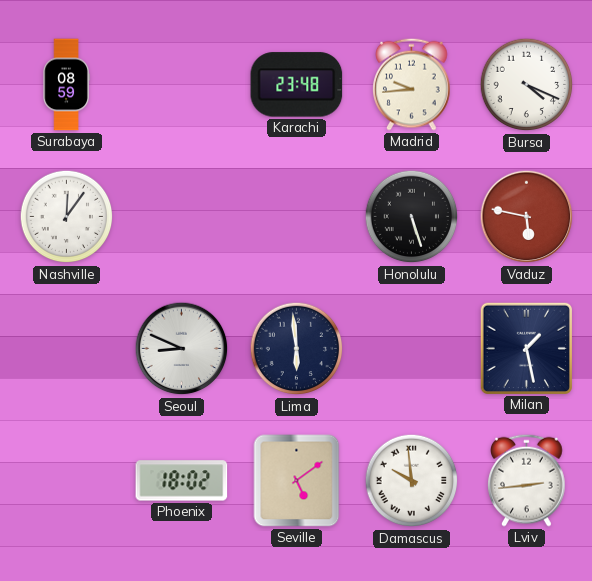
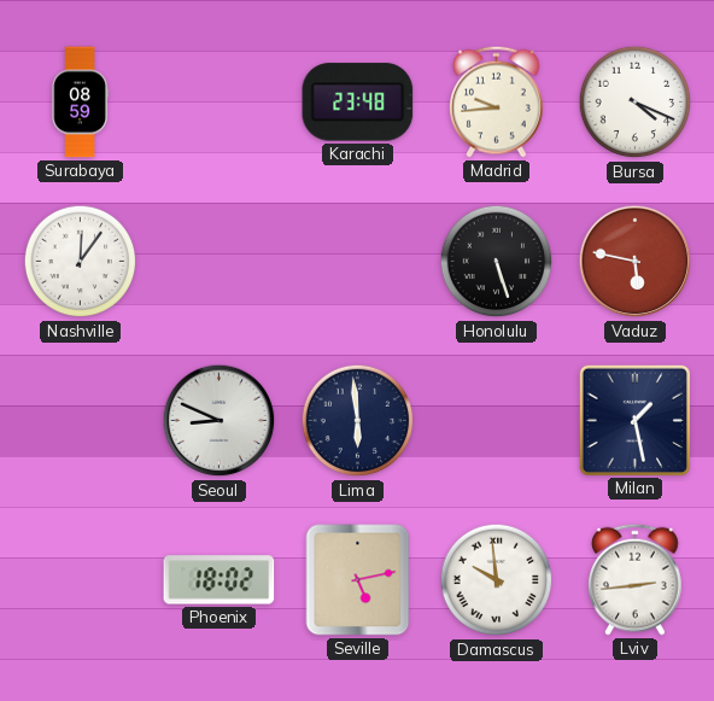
Seville: 5:09 -> 5:13
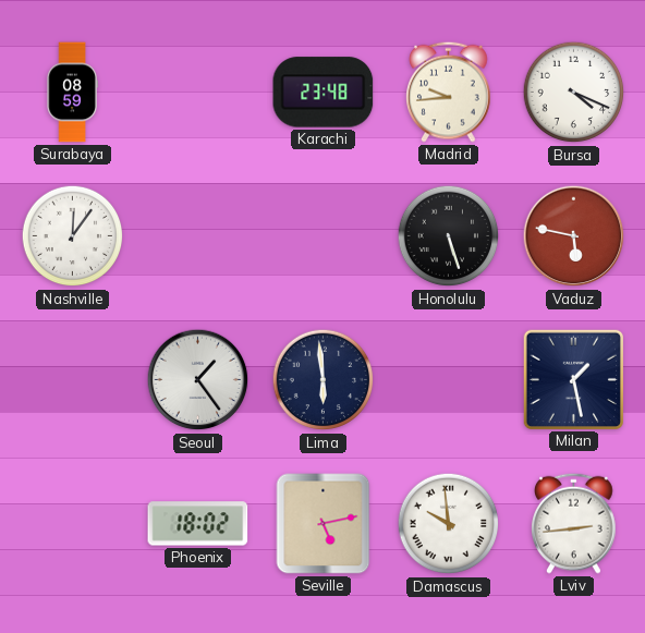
Seoul: 8:49 -> 1:24
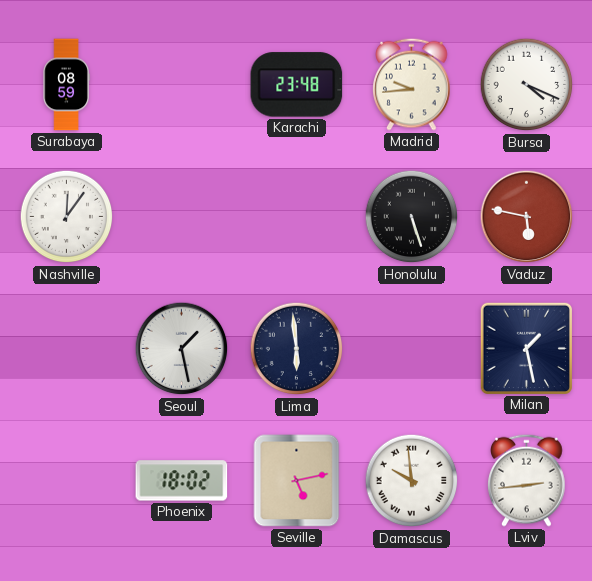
Seoul: 1:24 -> 1:28
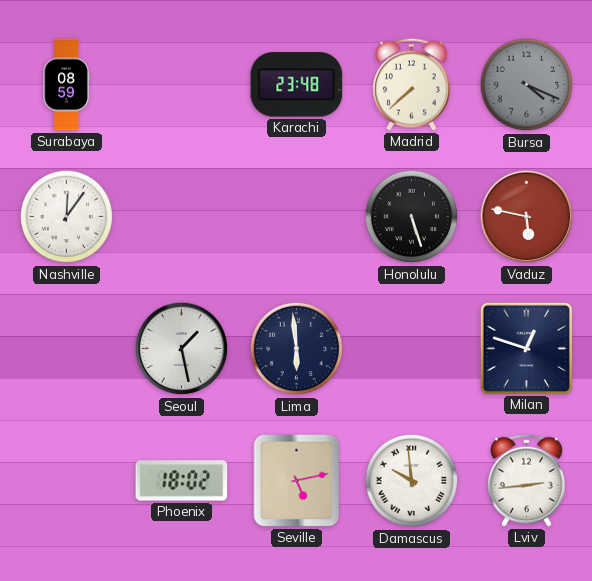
Madrid: 9:44 -> 7:38
Bursa dial: white -> grey
Milan: 1:28 -> 12:48
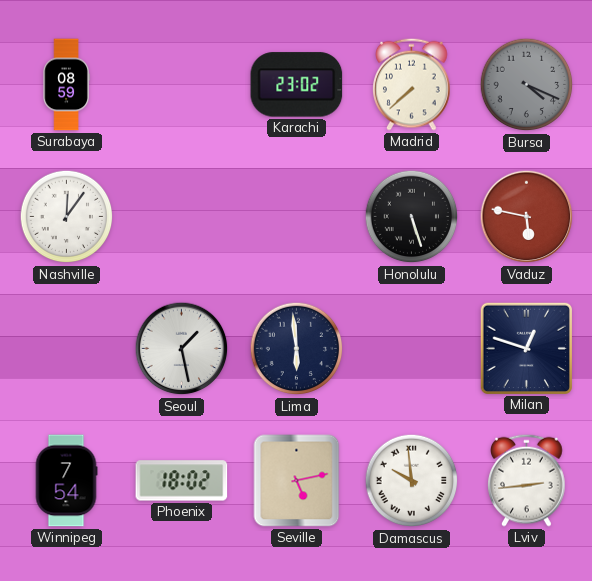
Karachi: 23:48 -> 23:02
Winnipeg: none -> 7:54
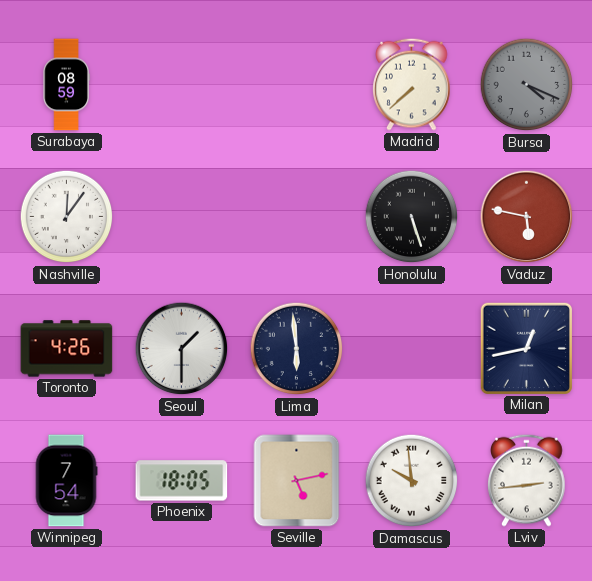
Karachi: 23:02 -> none
Toronto: none -> 4:26
Seoul: 1:28 -> 1:30
Milan: 12:48 -> 12:43
Phoenix: 18:02 -> 18:05
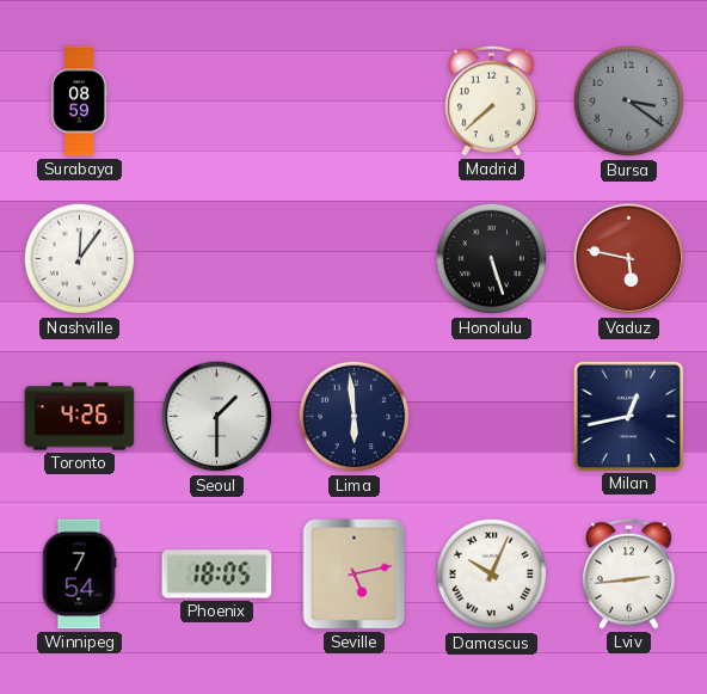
Bursa: 4:19 -> 3:21
Damascus: 9:59 -> 10:04
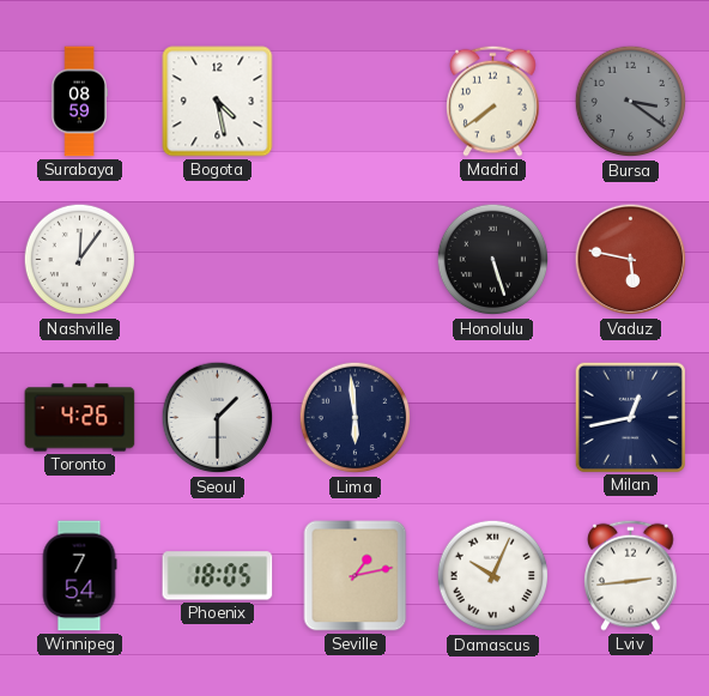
Bogota: none -> 4:28
Madrid: 7:38 -> 7:39
Seville: 5:13 -> 1:13
